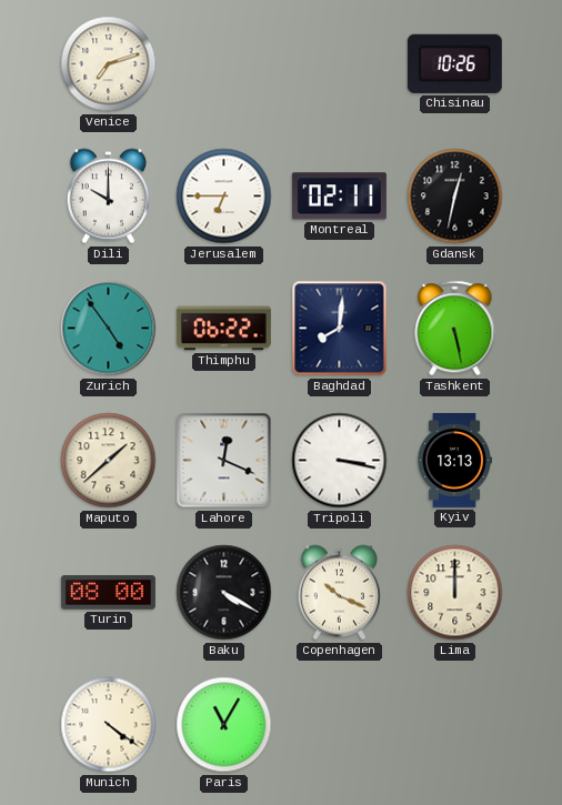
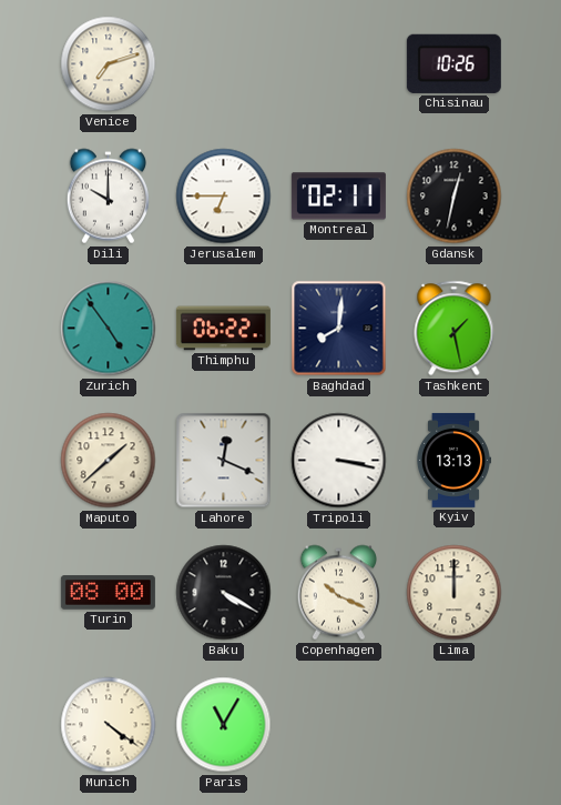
Tashkent: 5:28 -> 1:28
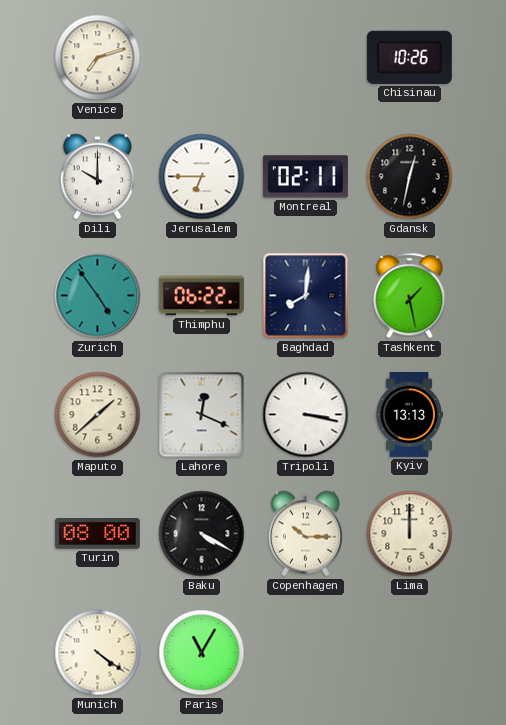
Copenhagen: 10:19 -> 10:15
